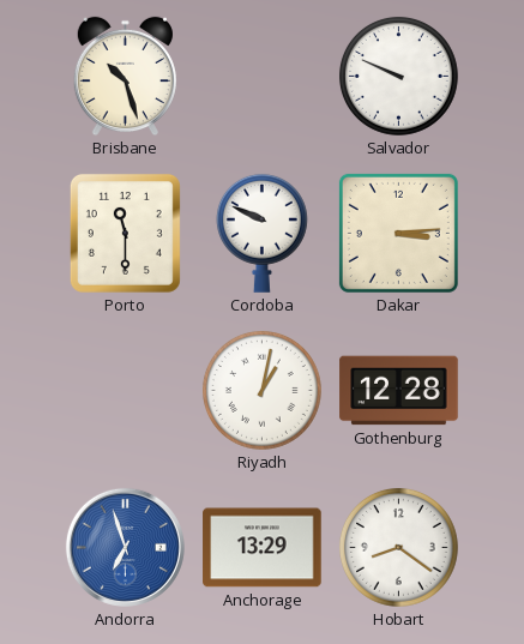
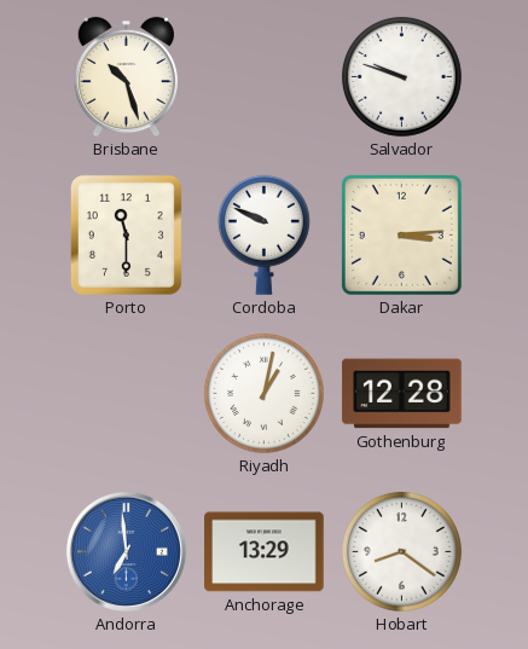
Salvador: 9:49 -> 9:48
Andorra: 6:57 -> 6:59
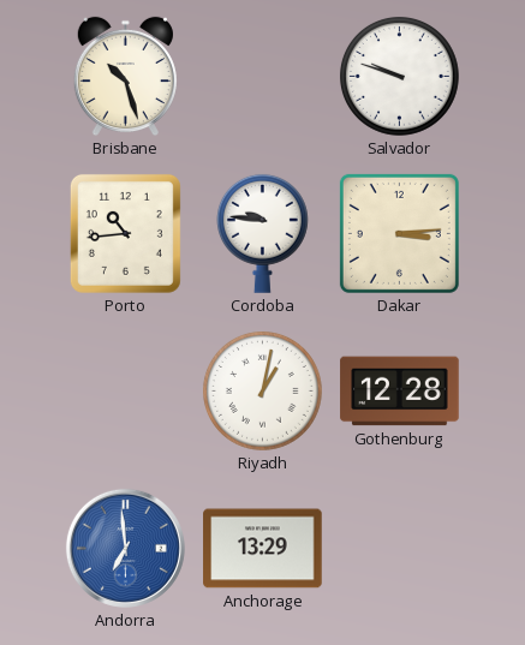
Porto: 11:30 -> 10:44
Cordoba: 9:49 -> 9:46
Hobart: 8:21 -> none
